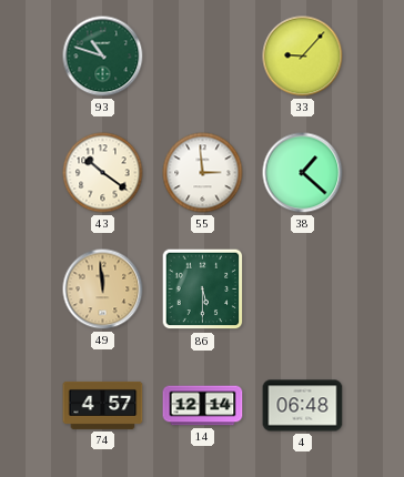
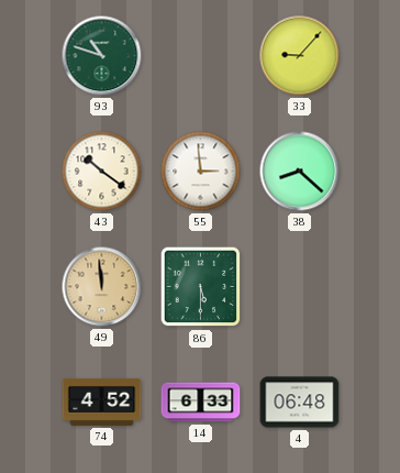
38: 1:22 -> 8:22
74: 4:57 -> 4:52
14: 12:14 -> 6:33
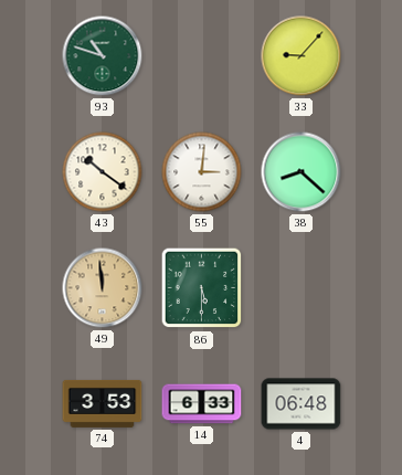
55: 2:59 -> 3:01
74: 4:52 -> 3:53
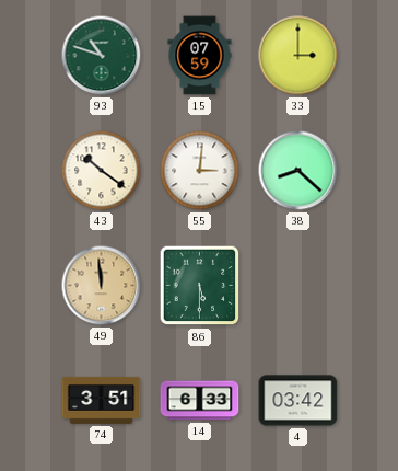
15: none -> 07:59
33: 9:07 -> 3:00
74: 3:53 -> 3:51
4: 06:48 -> 03:42
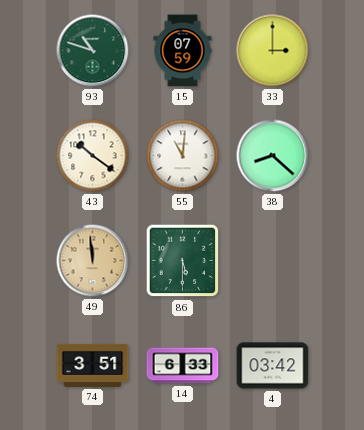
55: 3:01 -> 11:01
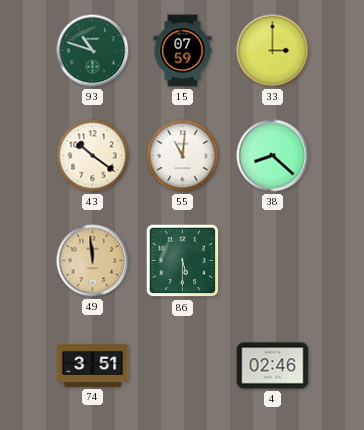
14: 6:33 -> none
4: 03:42 -> 02:46
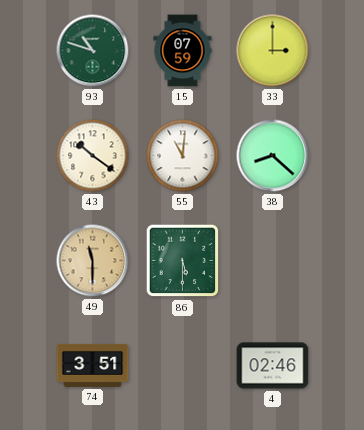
49: 11:59 -> 11:30
